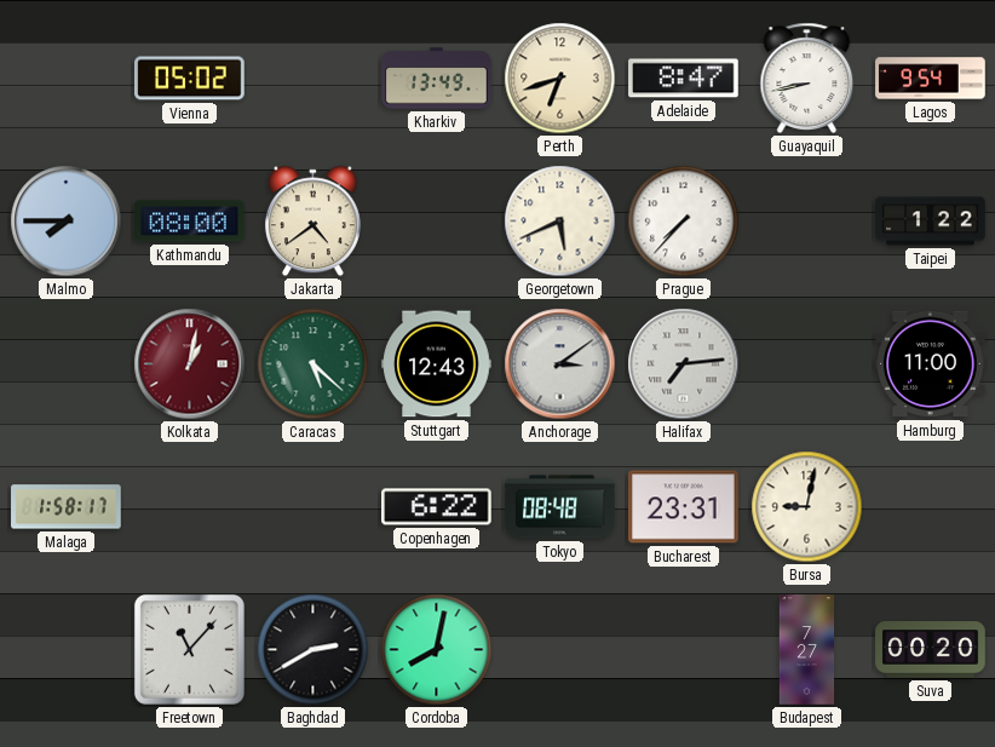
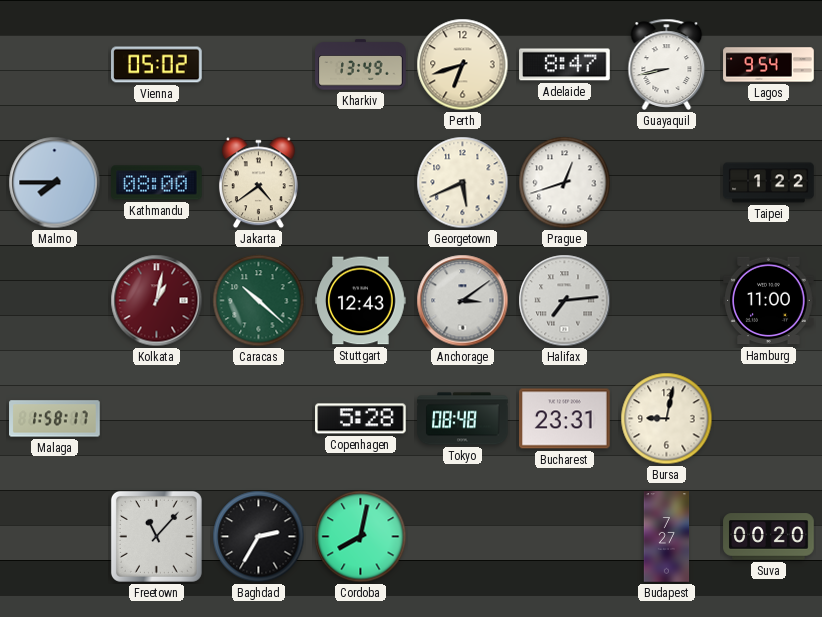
Prague: 7:37 -> 12:42
Caracas: 5:22 -> 10:22
Copenhagen: 6:22 -> 5:28
Baghdad: 2:40 -> 2:35
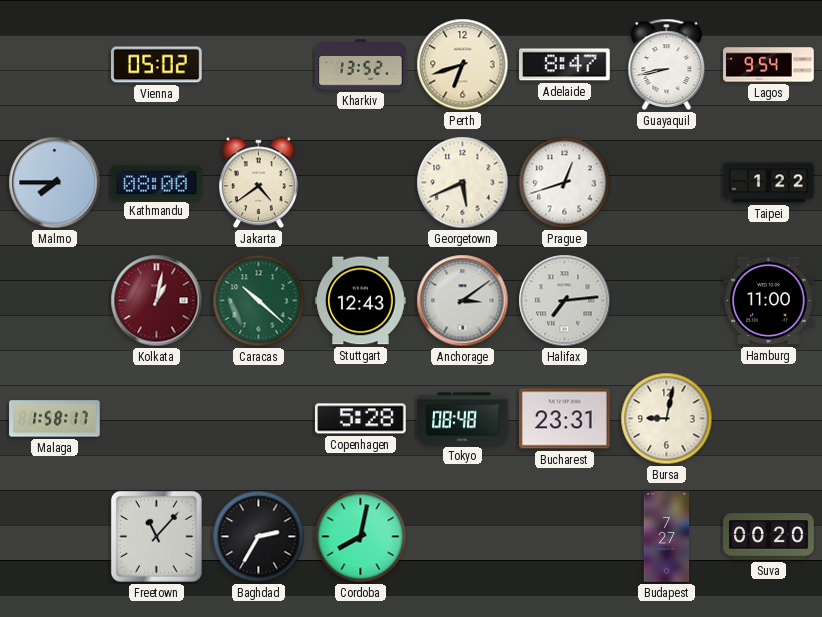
Kharkiv: 13:49 -> 13:52
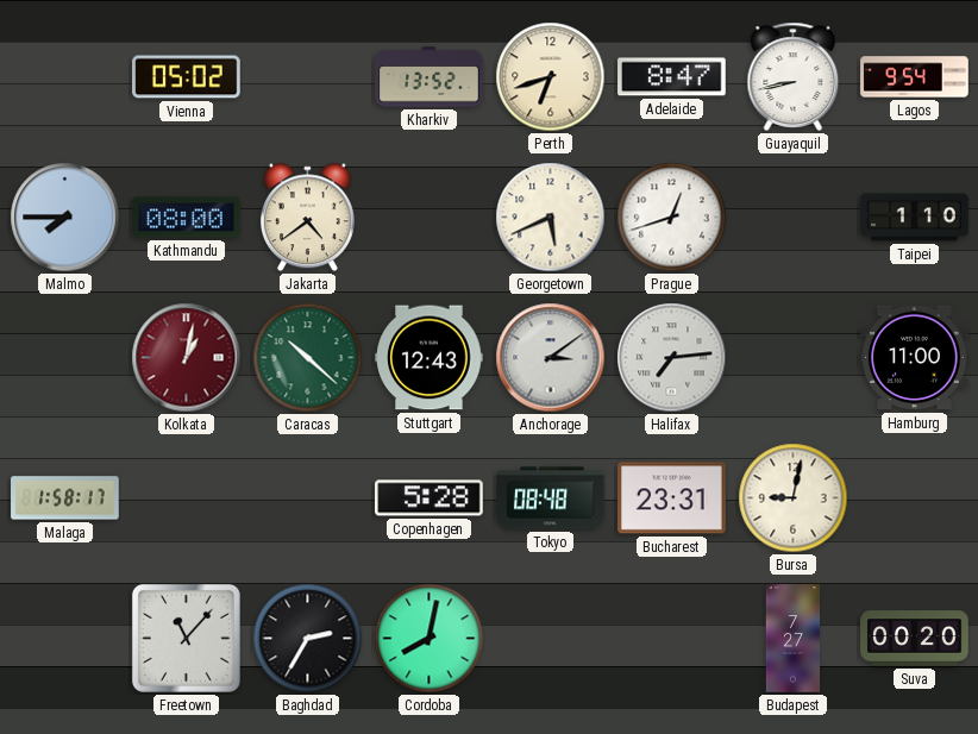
Taipei: 1:22 -> 1:10
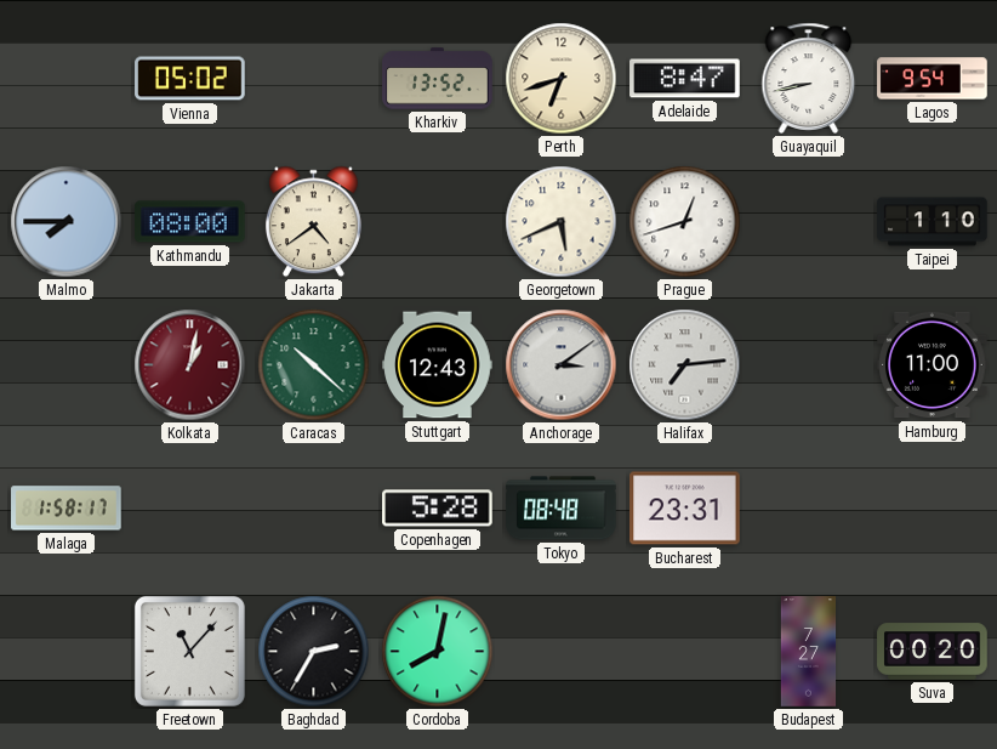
Bursa: 9:02 -> none
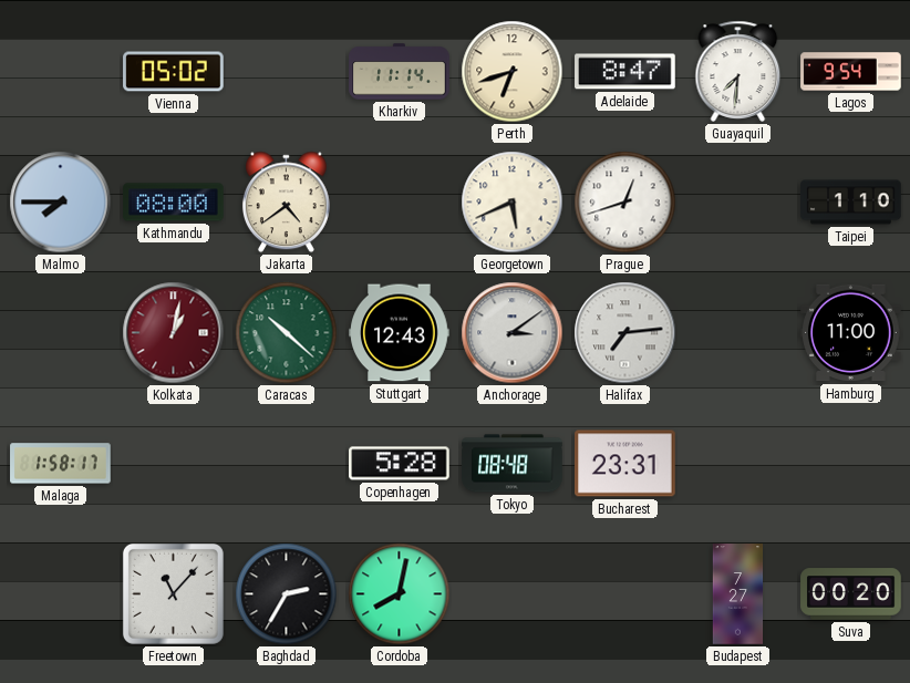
Kharkiv: 13:52 -> 11:14
Guayaquil: 8:43 -> 7:31
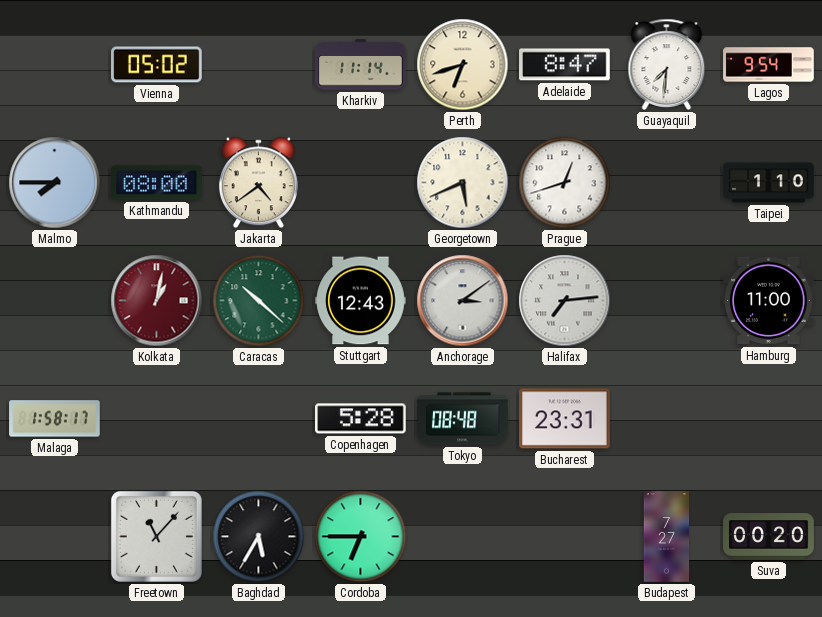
Baghdad: 2:35 -> 5:35
Cordoba: 8:02 -> 6:45
